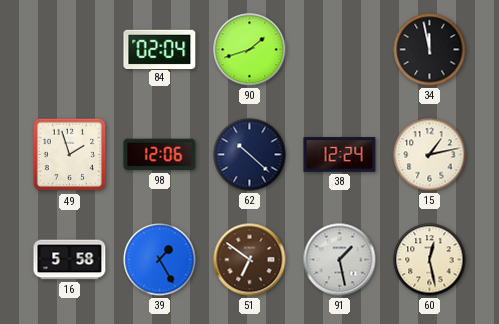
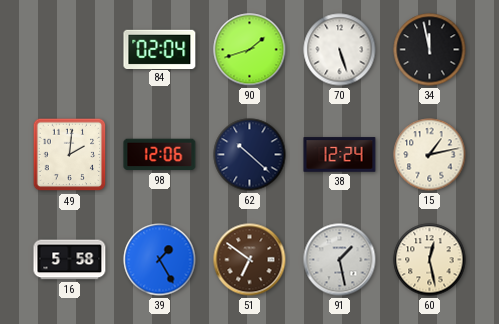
70: none -> 5:27
49: 1:57 -> 2:01
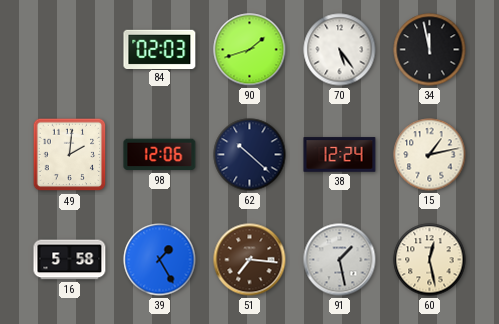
84: 02:04 -> 02:03
70: 5:27 -> 5:24
51: 6:51 -> 7:16
